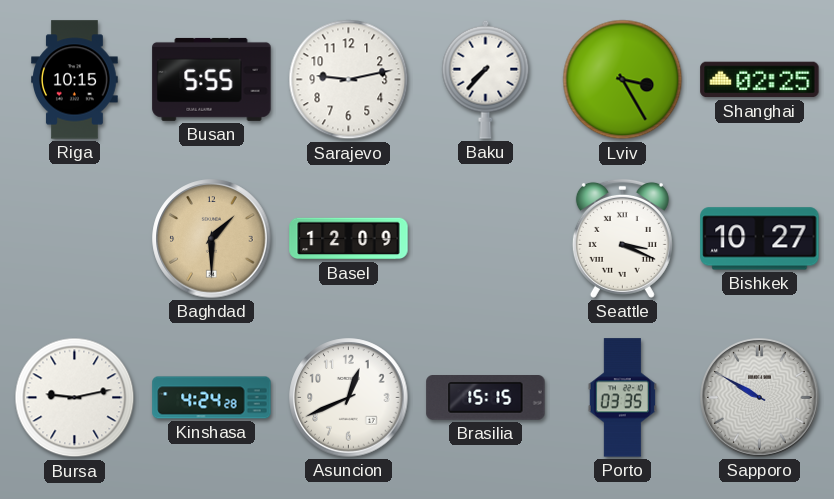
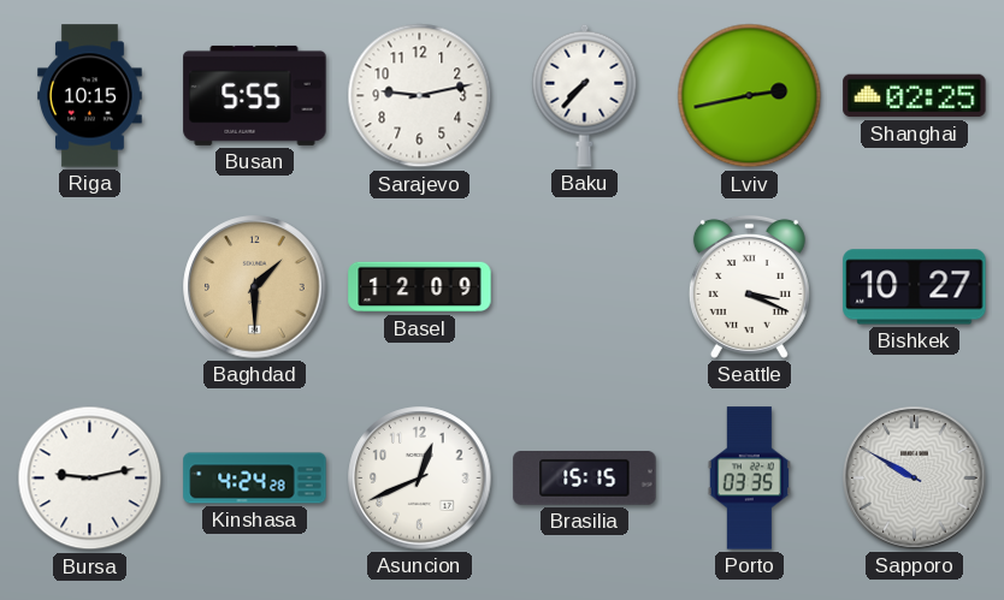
Lviv: 3:25 -> 2:43
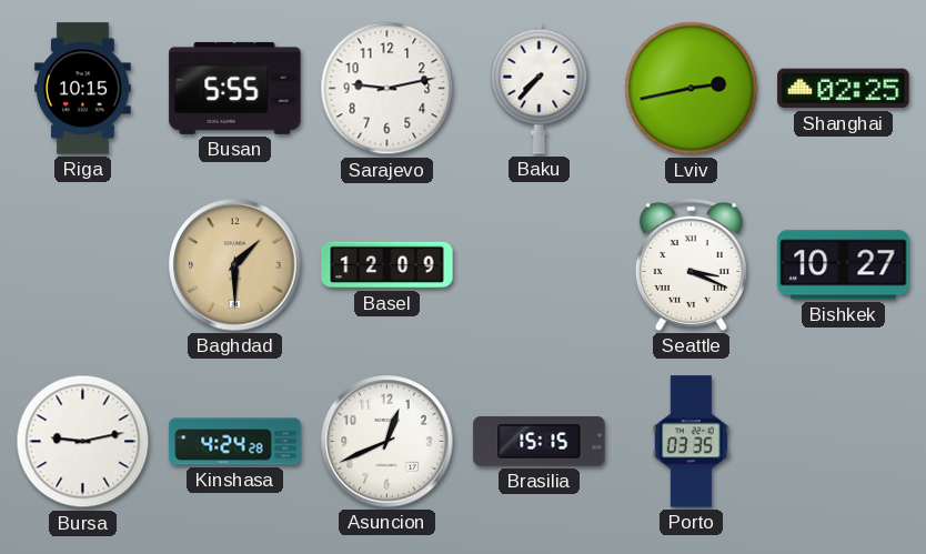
Sapporo: 9:50 -> none
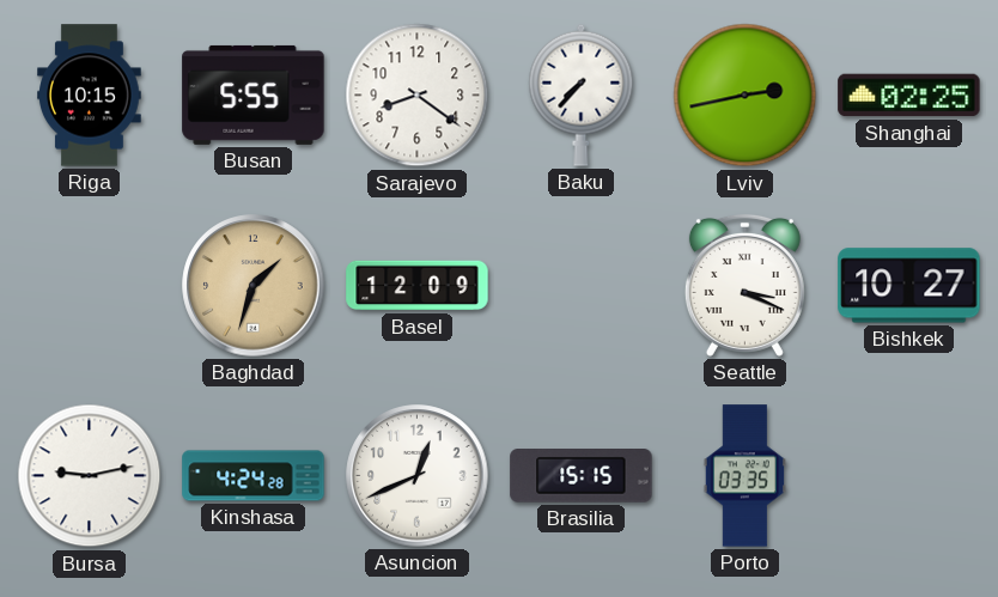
Sarajevo: 9:13 -> 8:21
Baghdad: 1:30 -> 1:33
